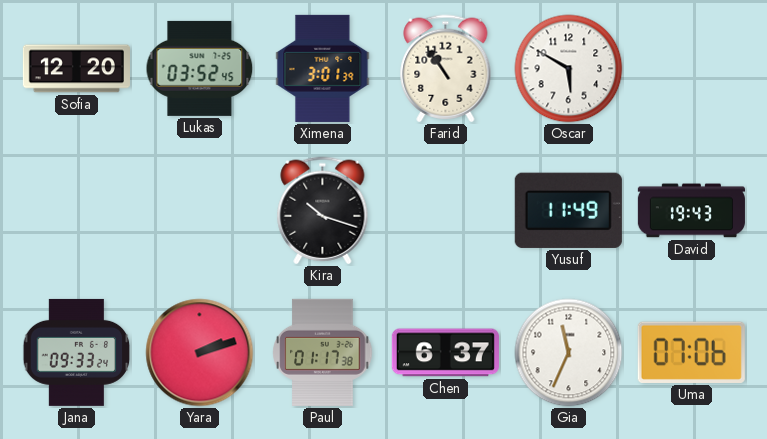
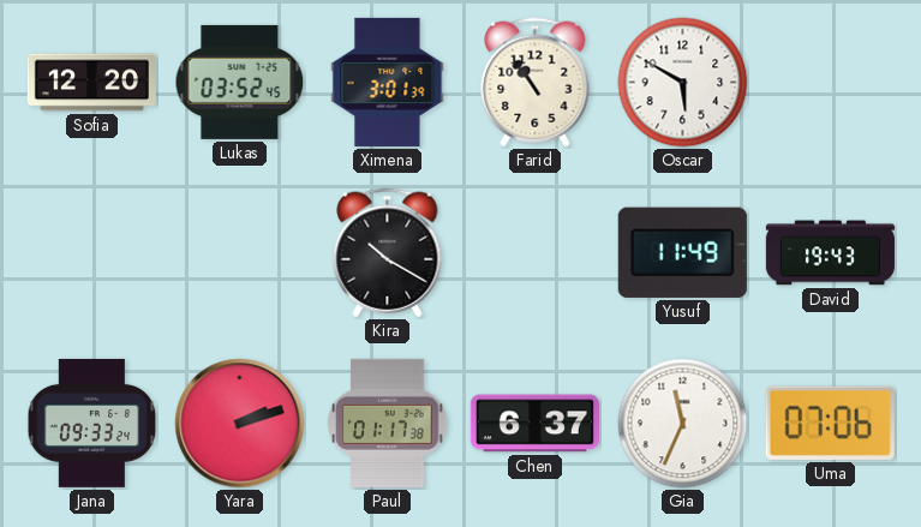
Kira: 10:18 -> 10:20
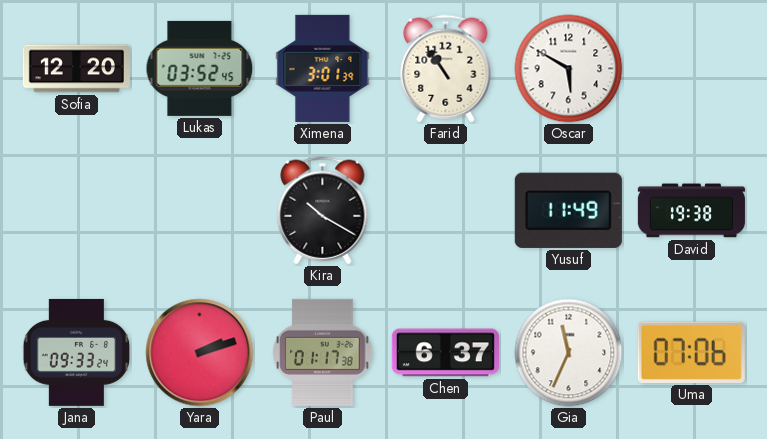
David: 19:43 -> 19:38
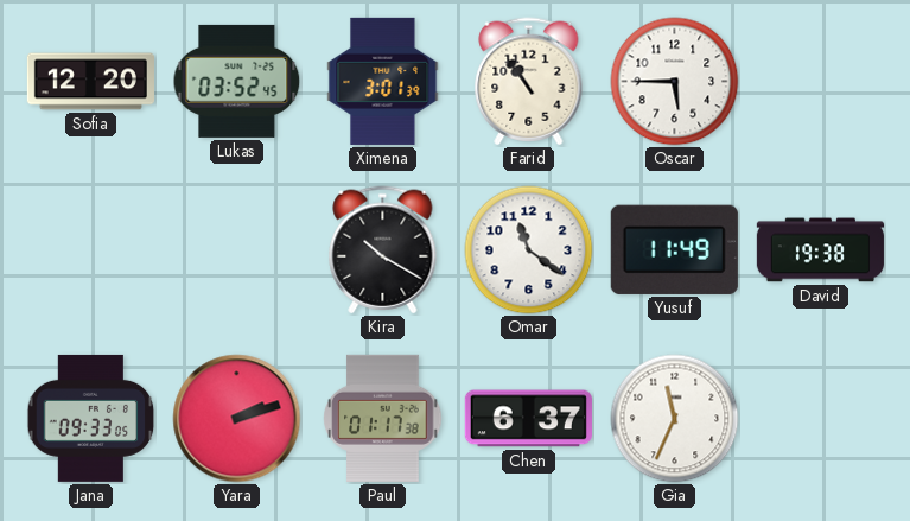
Oscar: 5:50 -> 5:45
Omar: none -> 11:21
Jana: 09:33:24 -> 09:33:05
Uma: 07:06 -> none
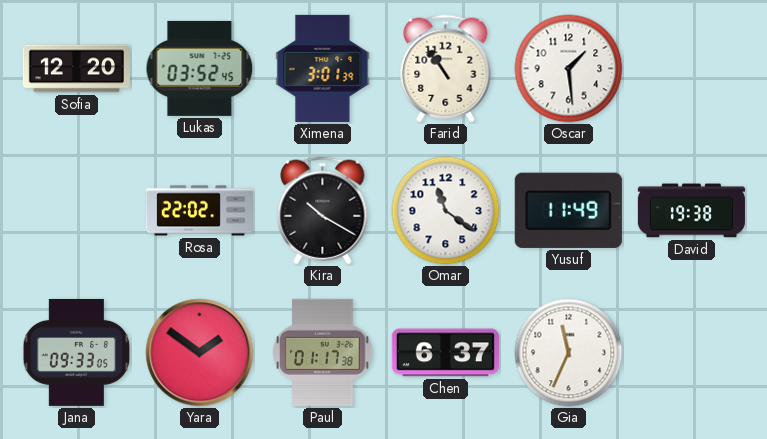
Oscar: 5:45 -> 1:29
Rosa: none -> 22:02
Yara: 2:12 -> 1:51
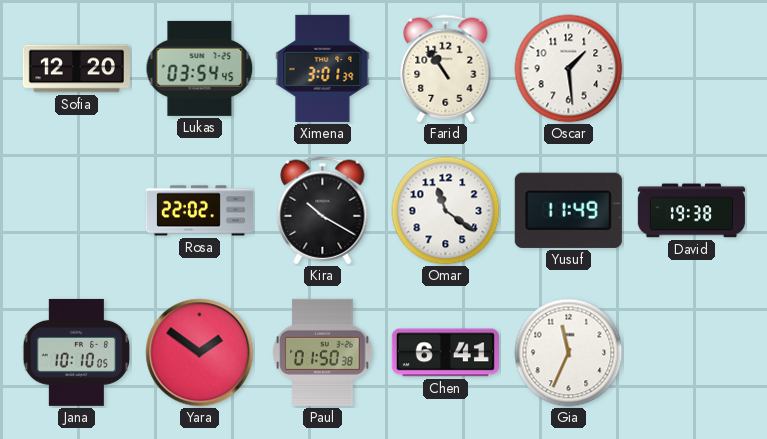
Lukas: 03:52 -> 03:54
Jana: 09:33 -> 10:10
Paul: 01:17 -> 01:50
Chen: 6:37 -> 6:41
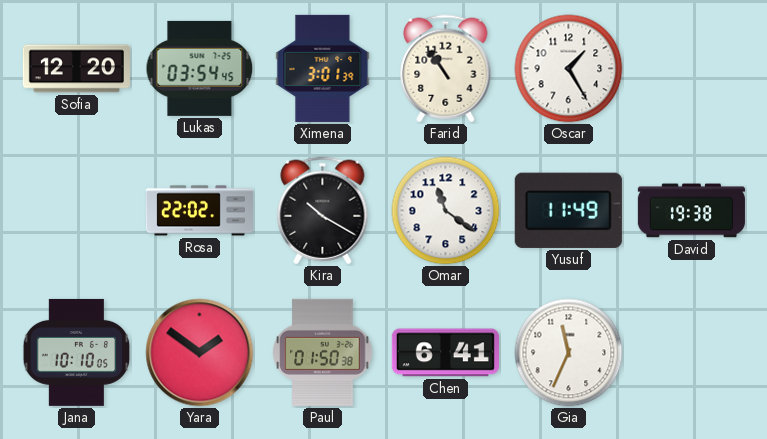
Oscar: 1:29 -> 1:25
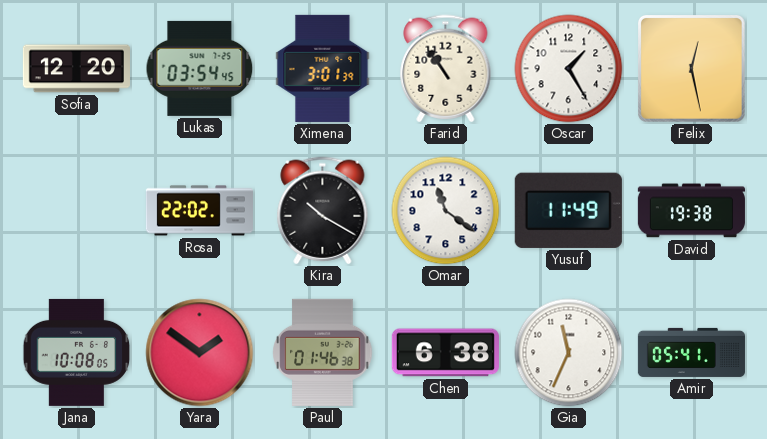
Felix: none -> 12:28
Jana: 10:10 -> 10:08
Paul: 01:50 -> 01:46
Chen: 6:41 -> 6:38
Amir: none -> 05:41
